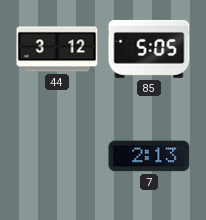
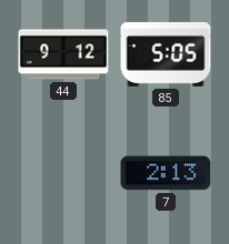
44: 3:12 -> 9:12
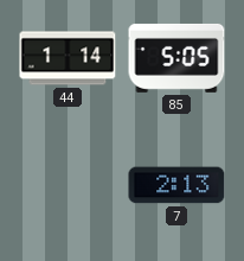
44: 9:12 -> 1:14
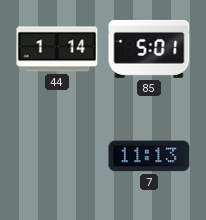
85: 5:05 -> 5:01
7: 2:13 -> 11:13
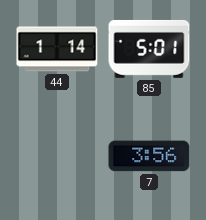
7: 11:13 -> 3:56
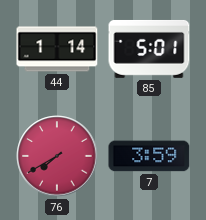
76: none -> 7:40
7: 3:56 -> 3:59
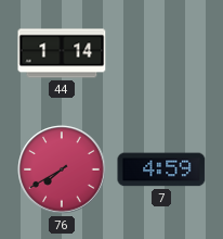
85: 5:01 -> none
7: 3:59 -> 4:59
